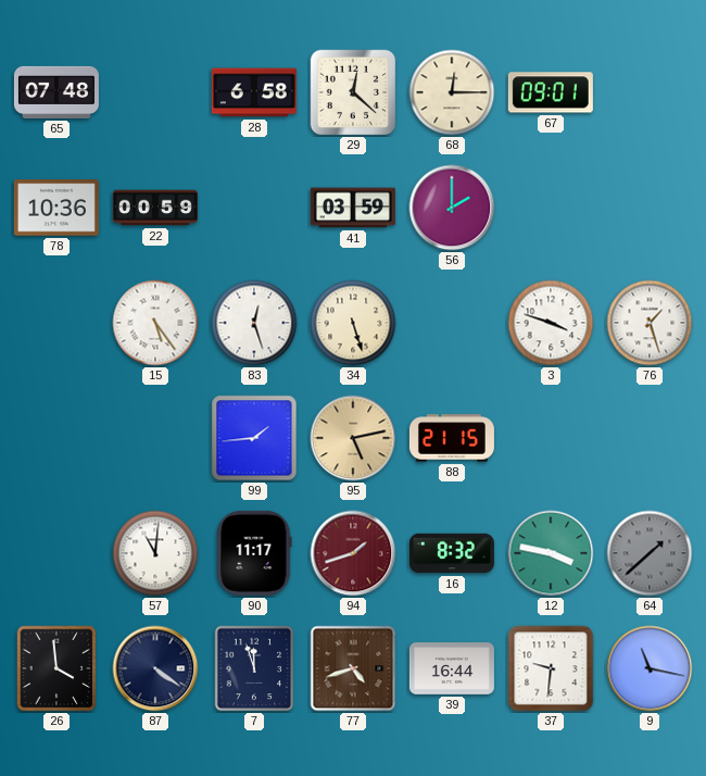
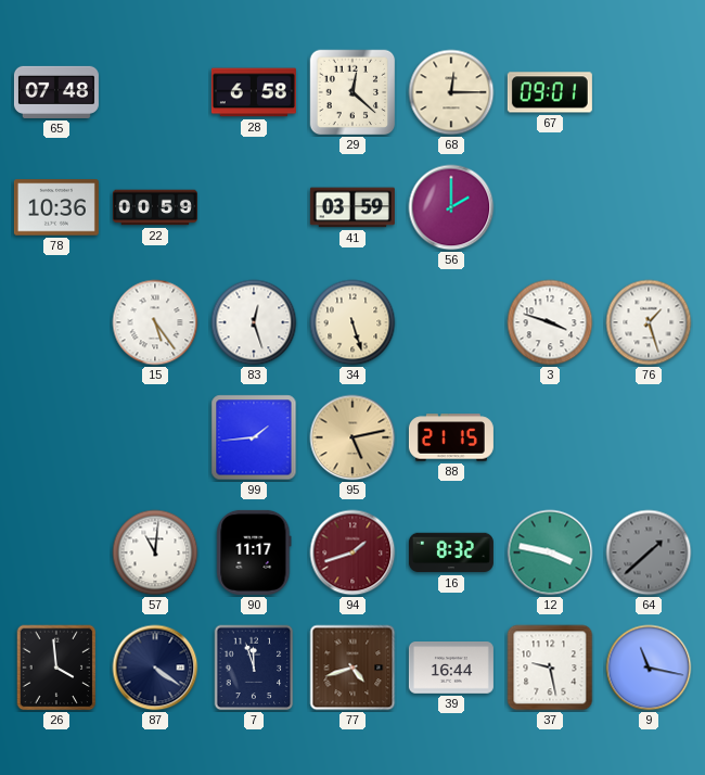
37: 9:31 -> 9:28
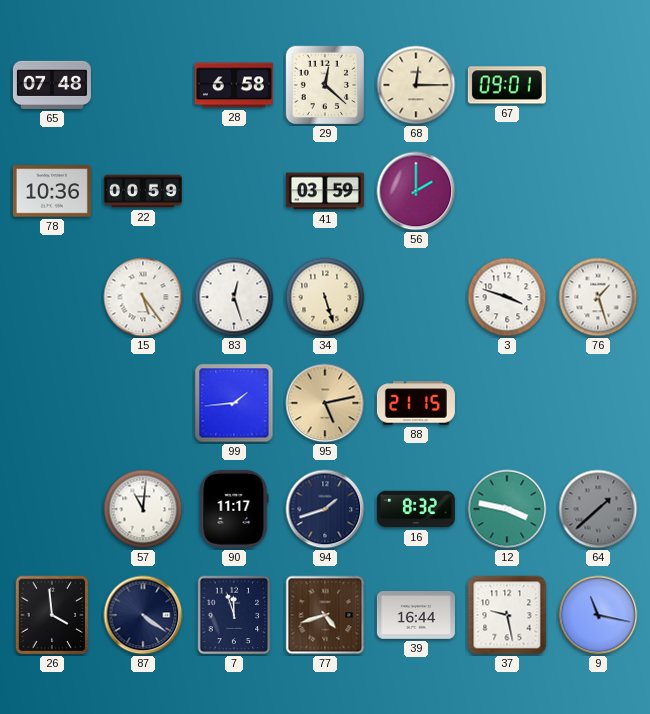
94 dial: burgundy -> navy
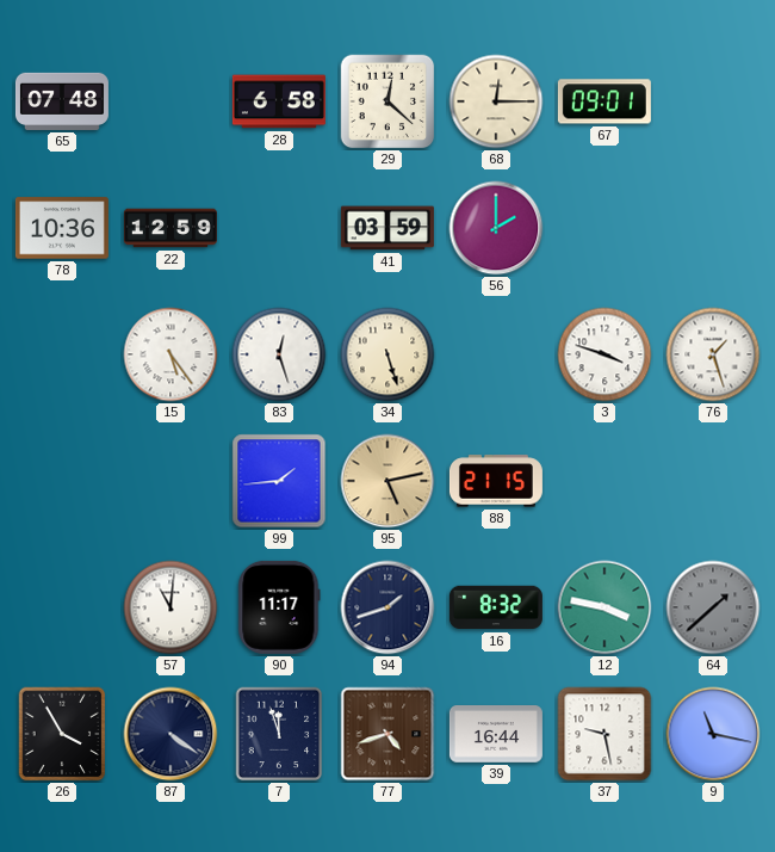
22: 00:59 -> 12:59
26: 3:59 -> 3:55
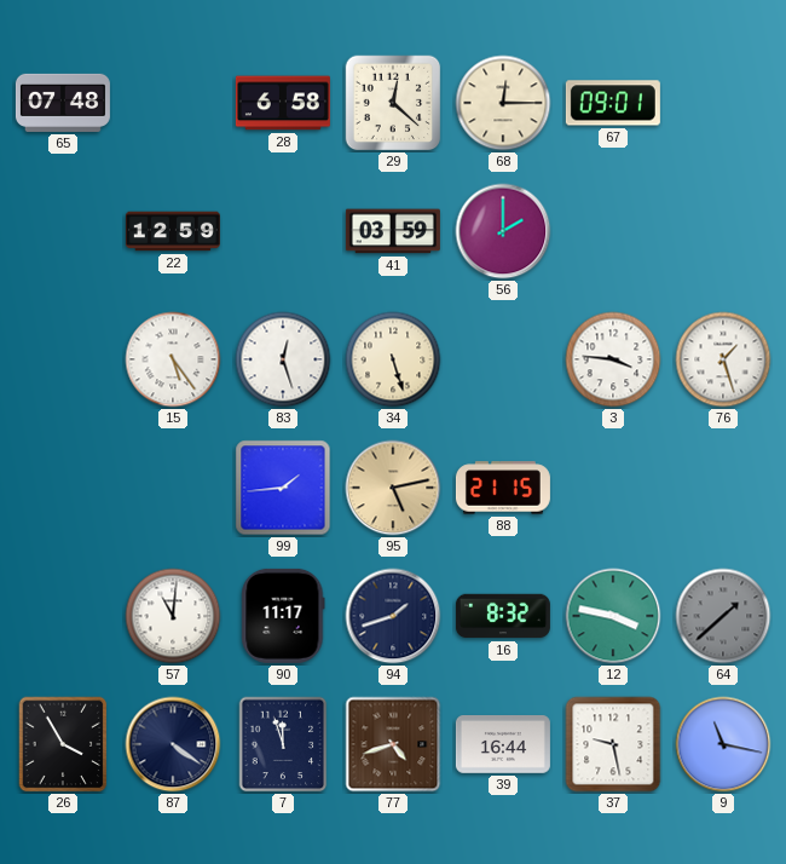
78: 10:36 -> none
3: 3:48 -> 3:46
